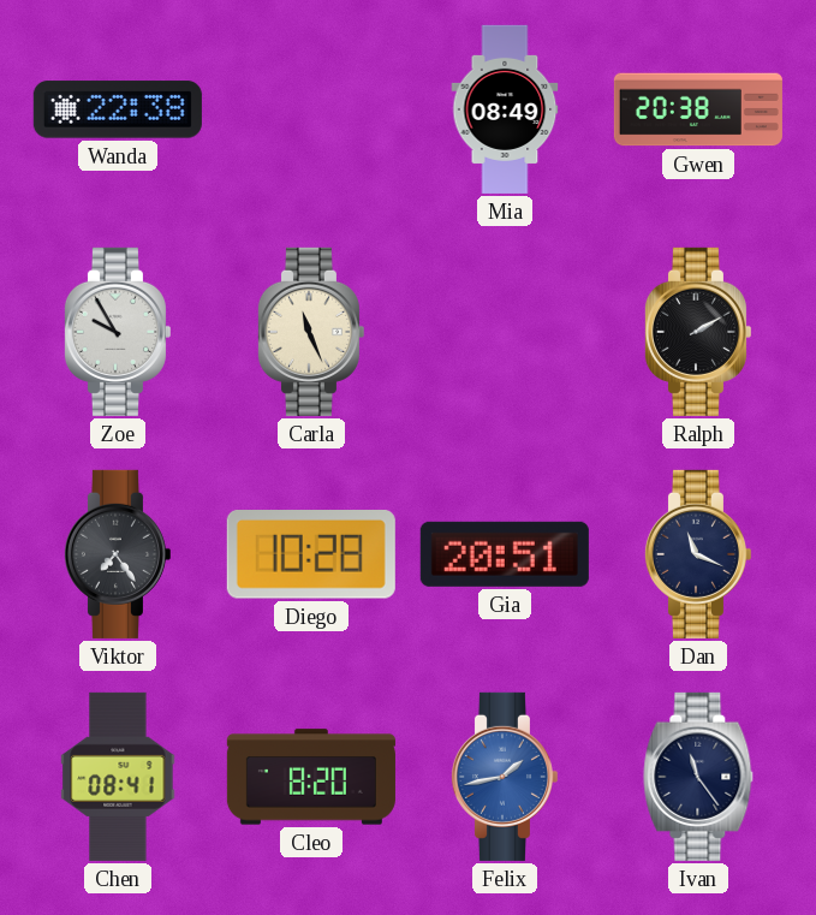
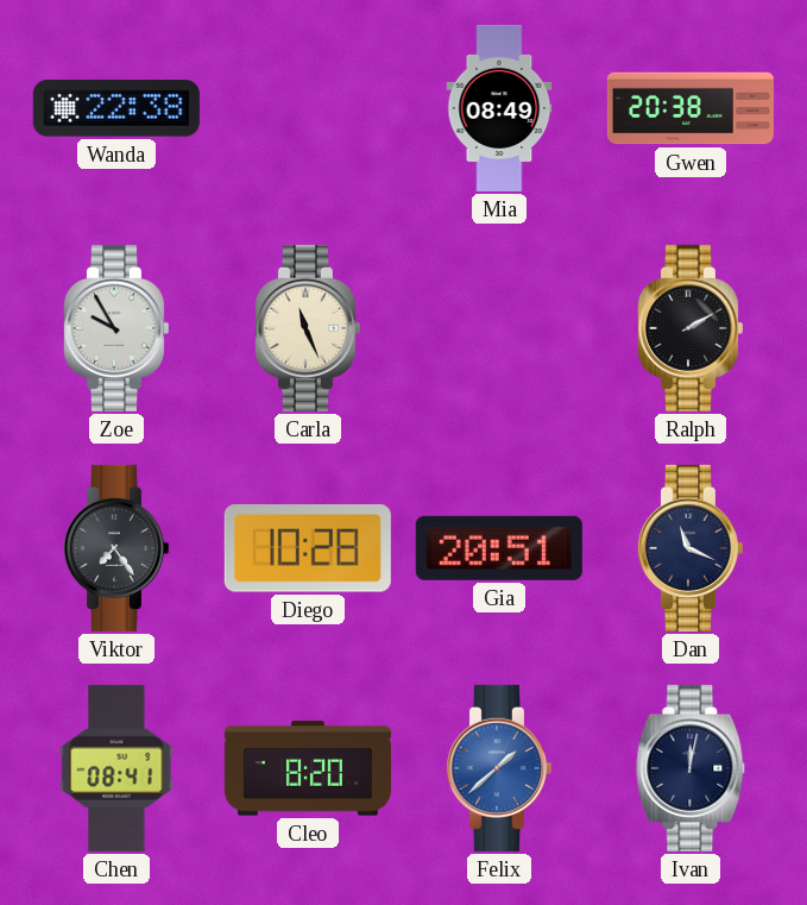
Felix: 1:43 -> 1:38
Ivan: 11:24 -> 12:02
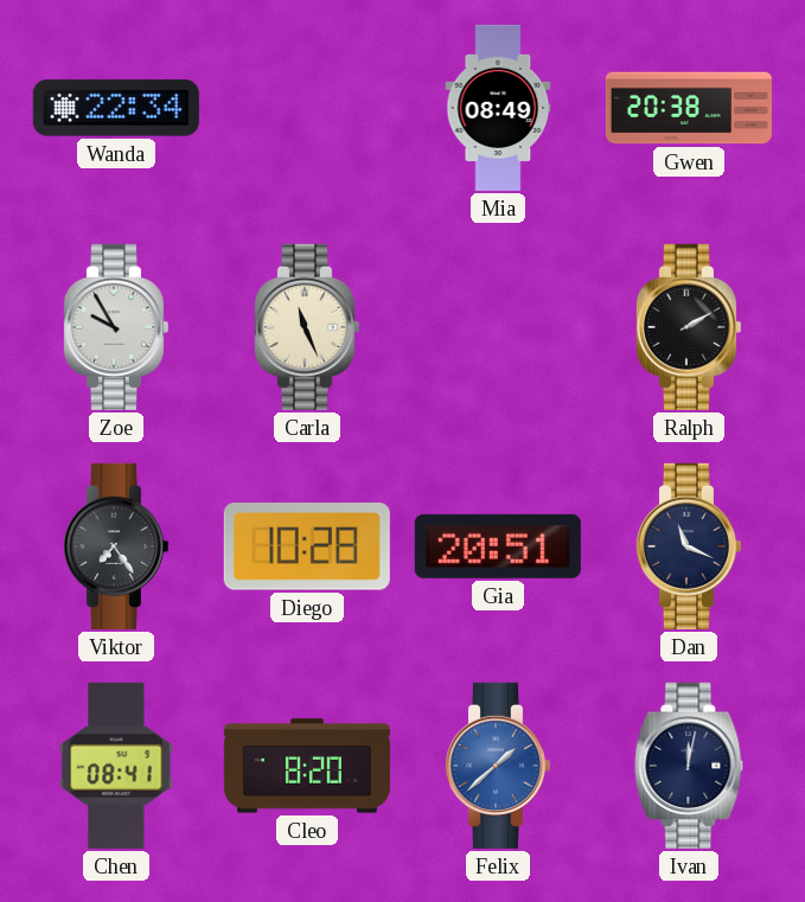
Wanda: 22:38 -> 22:34
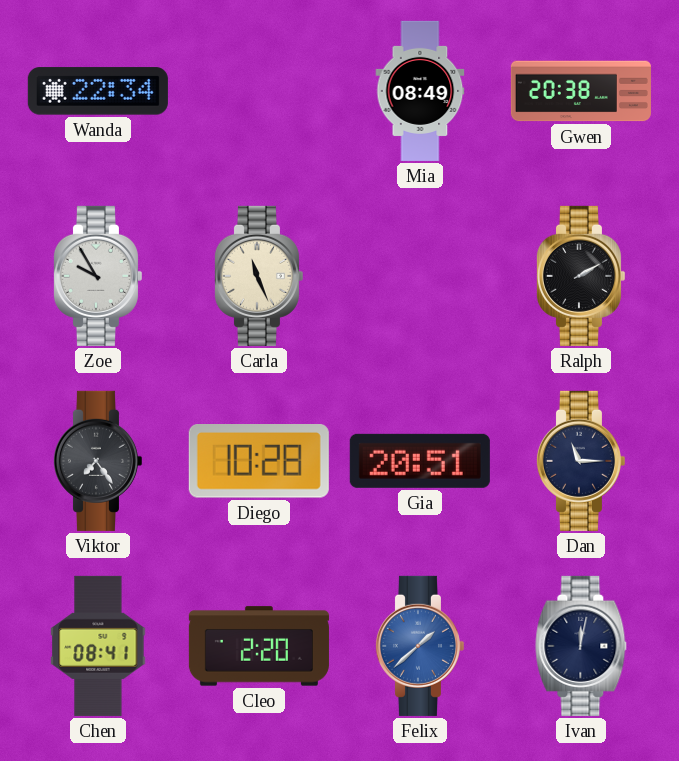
Dan: 11:19 -> 11:15
Cleo: 8:20 -> 2:20
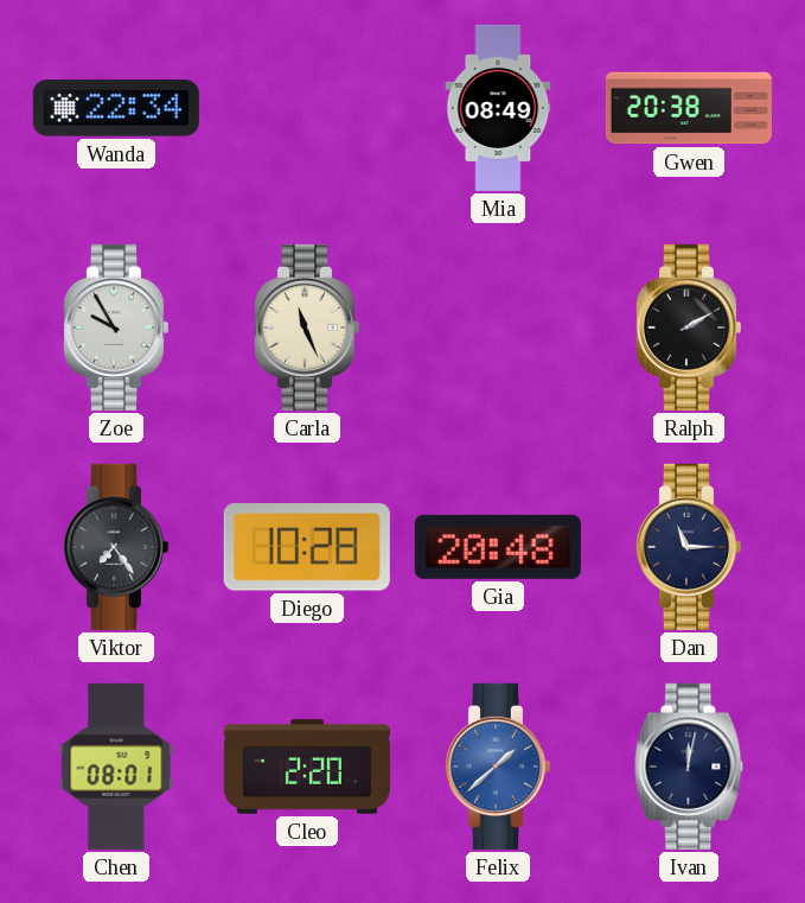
Gia: 20:51 -> 20:48
Chen: 08:41 -> 08:01
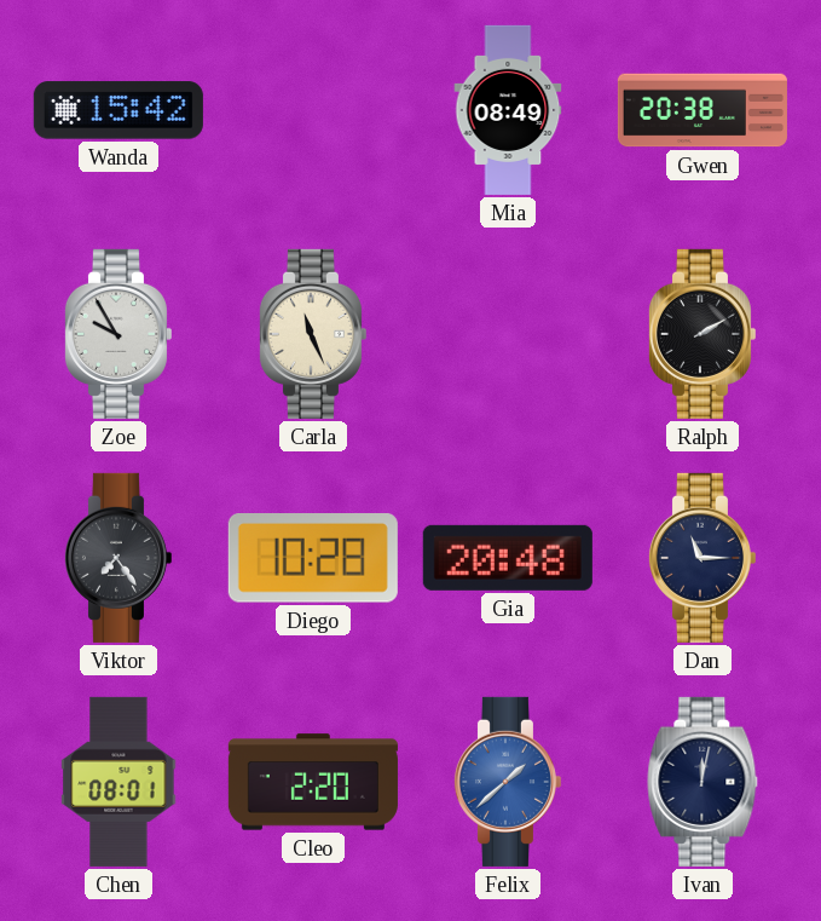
Wanda: 22:34 -> 15:42
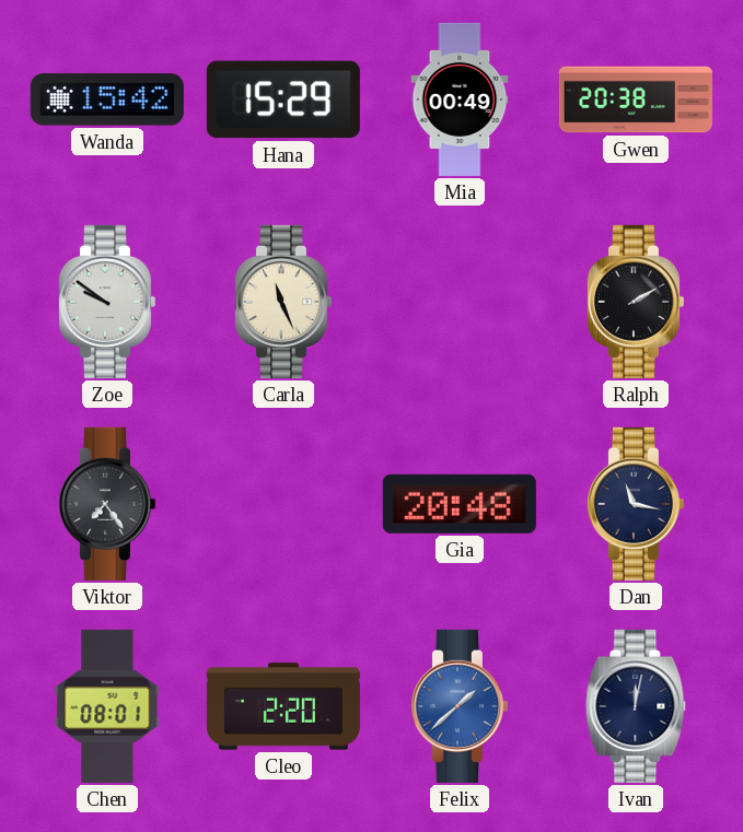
Hana: none -> 15:29
Mia: 08:49 -> 00:49
Zoe: 9:55 -> 9:51
Diego: 10:28 -> none
Dan: 11:15 -> 11:17
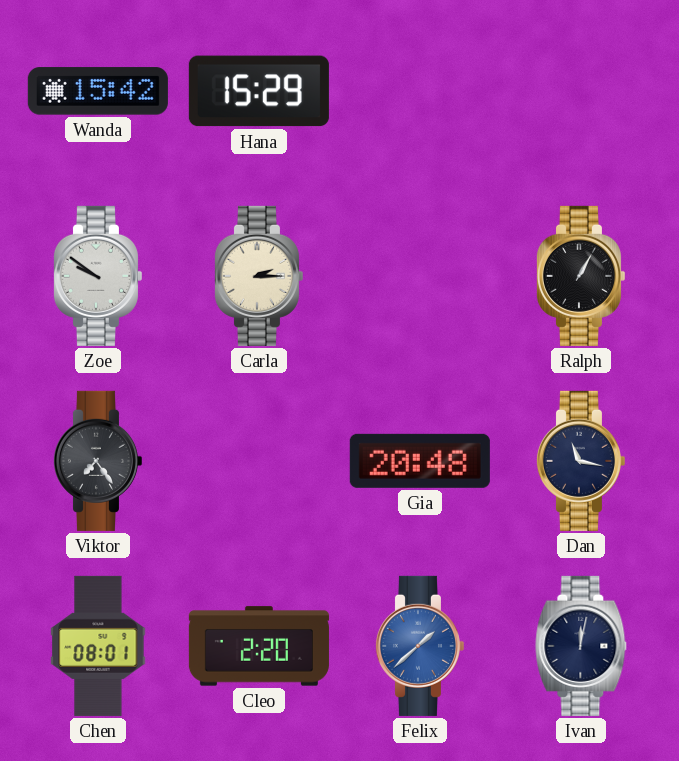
Mia: 00:49 -> none
Gwen: 20:38 -> none
Carla: 11:26 -> 2:15
Ralph: 2:10 -> 1:05
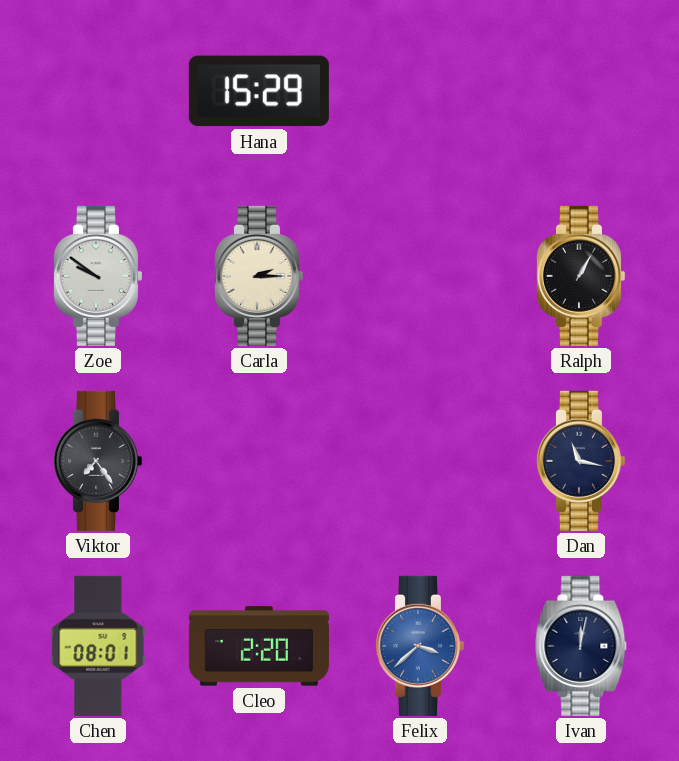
Wanda: 15:42 -> none
Gia: 20:48 -> none
Felix: 1:38 -> 3:38
